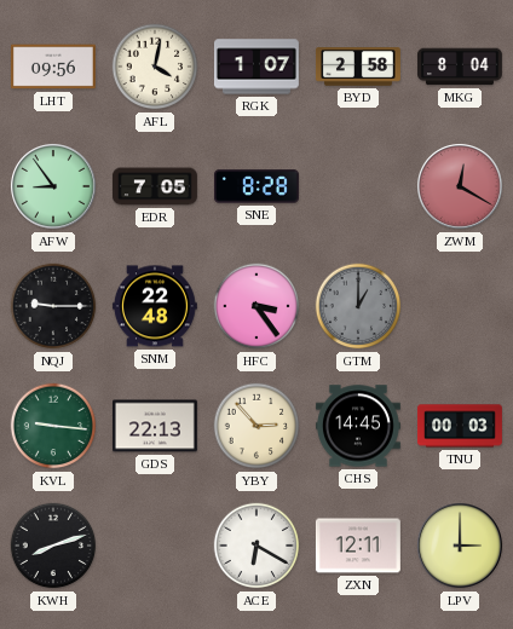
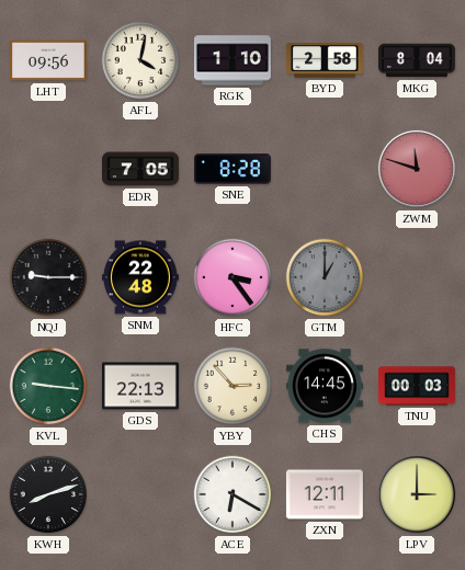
RGK: 1:07 -> 1:10
AFW: 8:54 -> none
ZWM: 12:20 -> 11:48
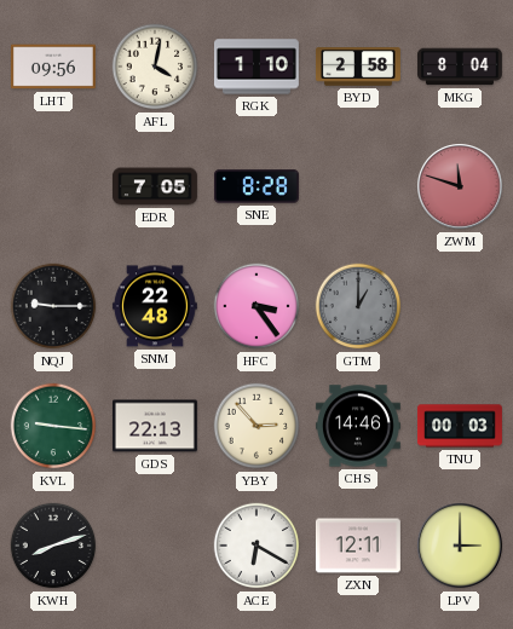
CHS: 14:45 -> 14:46
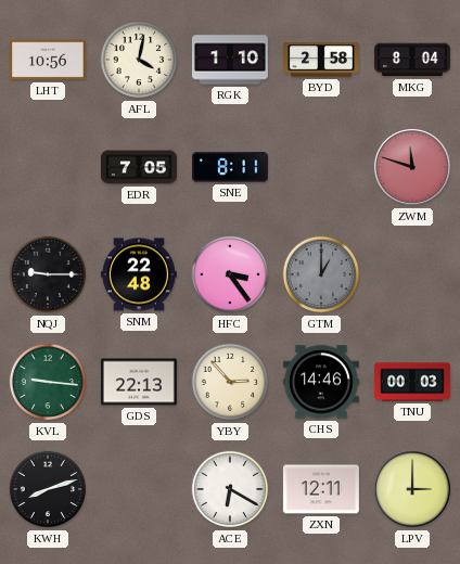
LHT: 09:56 -> 10:56
SNE: 8:28 -> 8:11
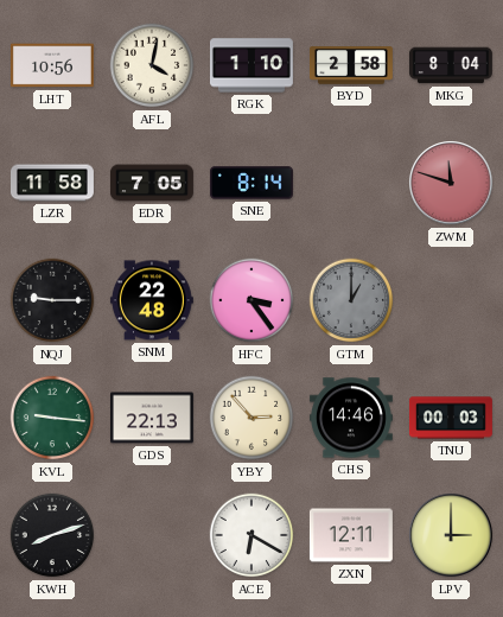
LZR: none -> 11:58
SNE: 8:11 -> 8:14
